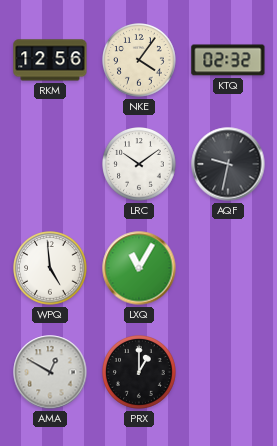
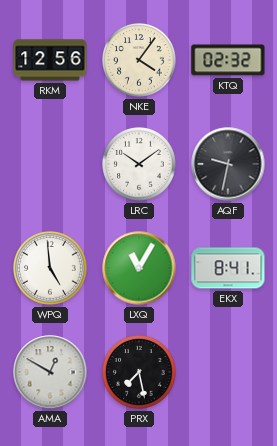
EKX: none -> 8:41
PRX: 1:00 -> 7:28
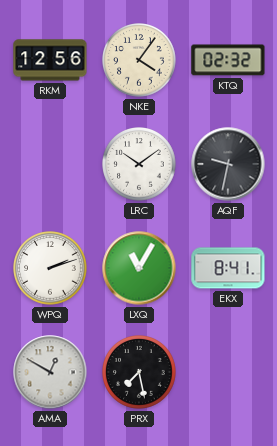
WPQ: 4:59 -> 2:12
